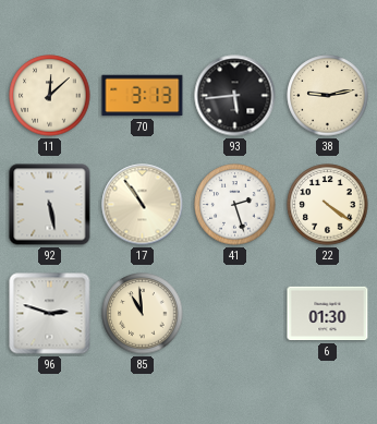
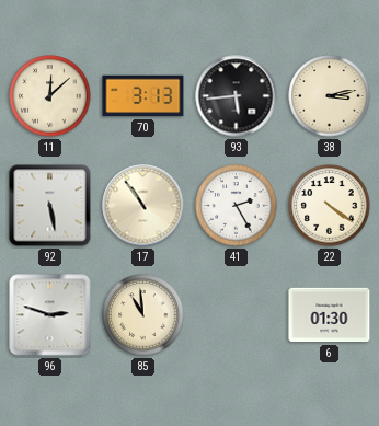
38: 9:13 -> 3:13
41: 2:27 -> 2:25
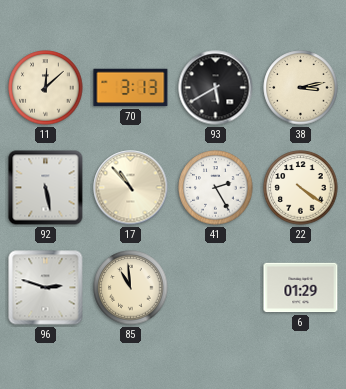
93: 5:44 -> 5:40
17: 10:54 -> 10:53
6: 01:30 -> 01:29
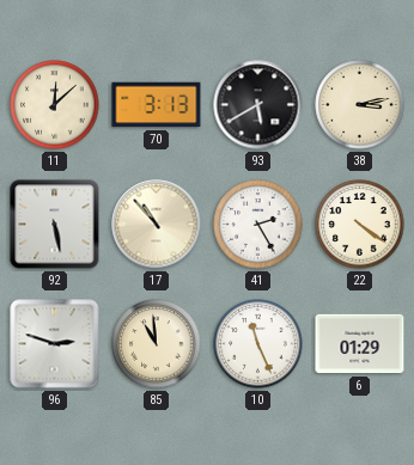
10: none -> 11:26
